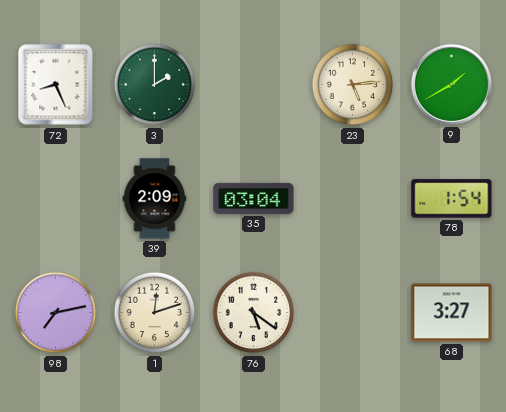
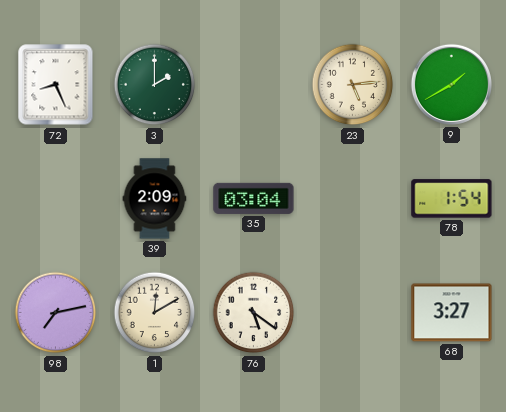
1: 12:12 -> 12:10
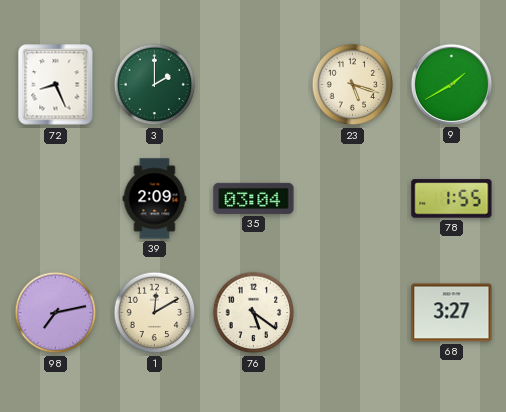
23: 5:14 -> 5:18
78: 1:54 -> 1:55
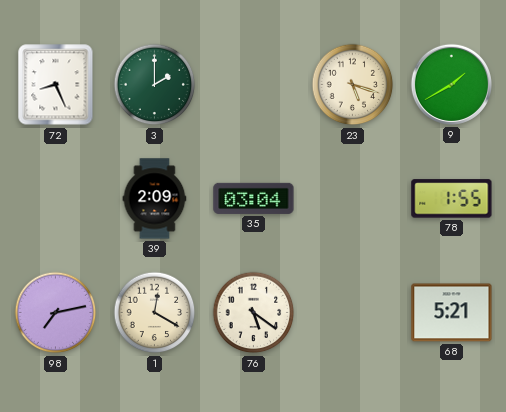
1: 12:10 -> 12:20
68: 3:27 -> 5:21
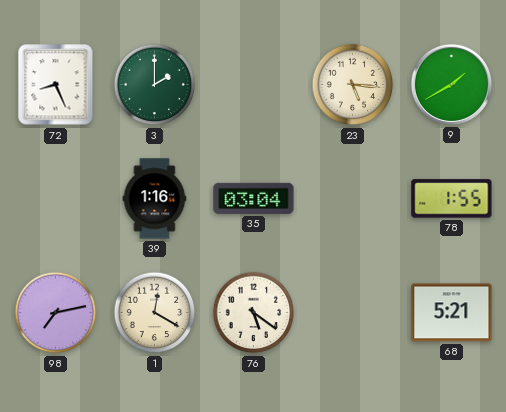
23: 5:18 -> 5:16
39: 2:09 -> 1:16
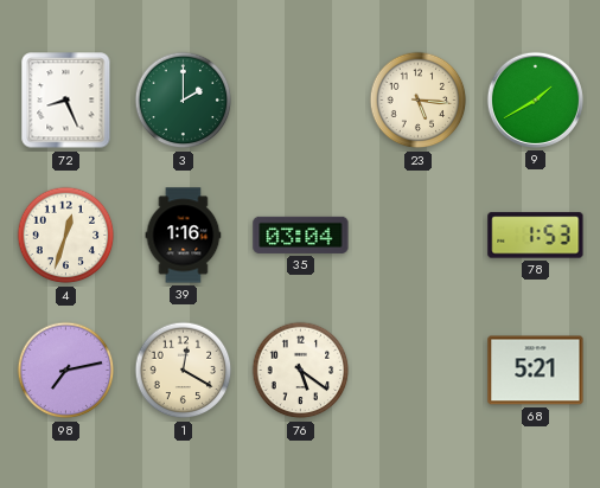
4: none -> 12:33
78: 1:55 -> 1:53
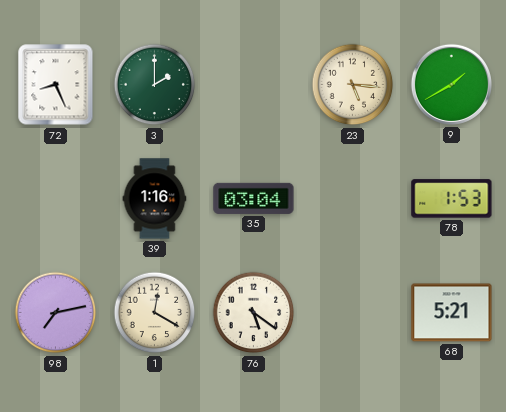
4: 12:33 -> none
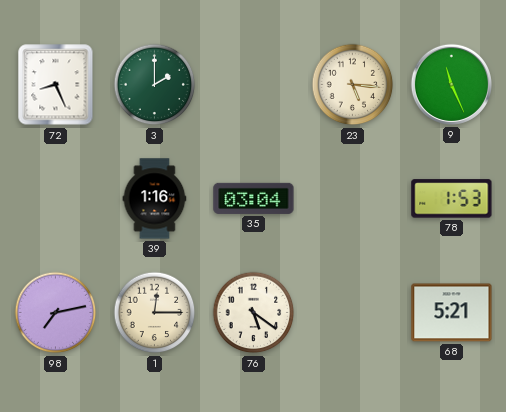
9: 1:40 -> 11:26
1: 12:20 -> 12:15
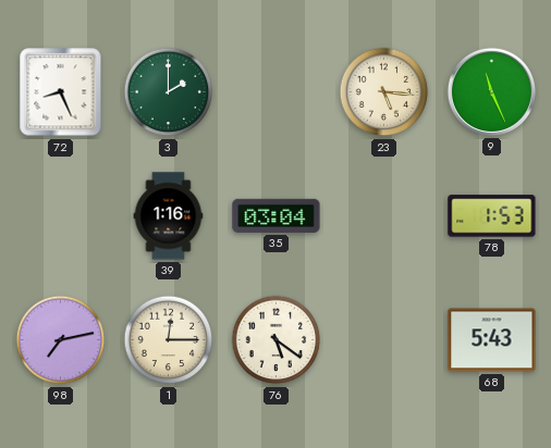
68: 5:21 -> 5:43
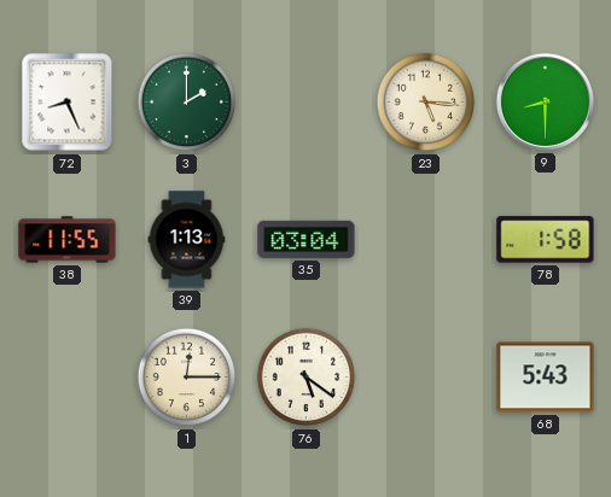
9: 11:26 -> 8:30
38: none -> 11:55
39: 1:16 -> 1:13
78: 1:53 -> 1:58
98: 7:13 -> none
